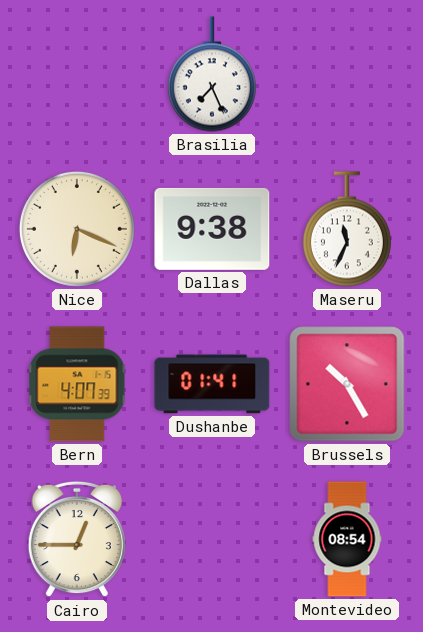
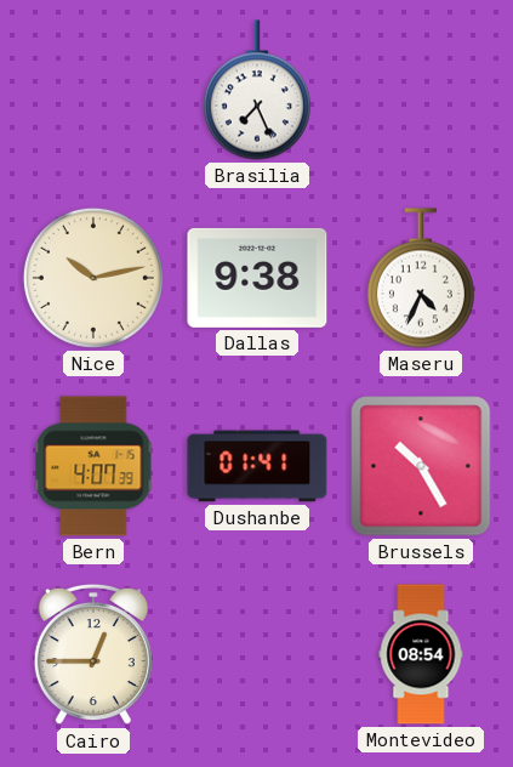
Nice: 6:19 -> 10:13
Maseru: 11:34 -> 4:34
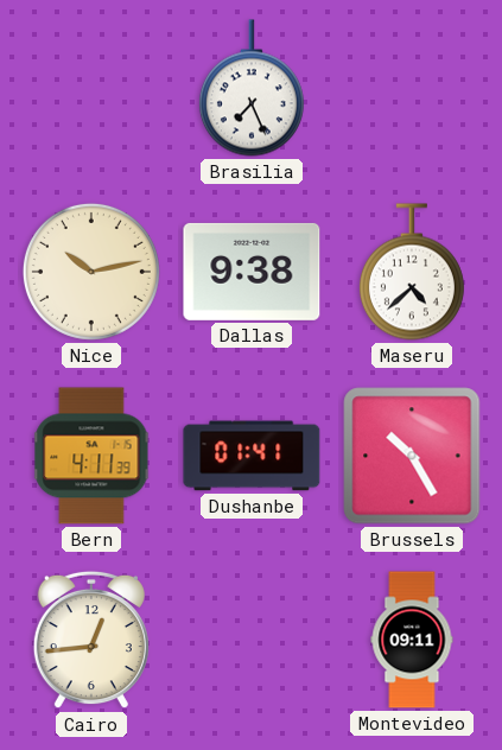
Maseru: 4:34 -> 4:38
Bern: 4:07 -> 4:11
Cairo: 12:45 -> 12:44
Montevideo: 08:54 -> 09:11
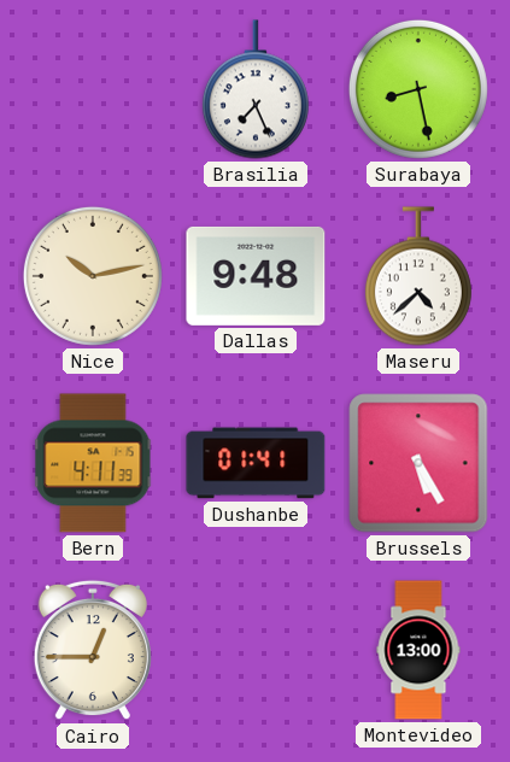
Surabaya: none -> 8:28
Dallas: 9:38 -> 9:48
Brussels: 10:25 -> 5:25
Cairo: 12:44 -> 12:45
Montevideo: 09:11 -> 13:00
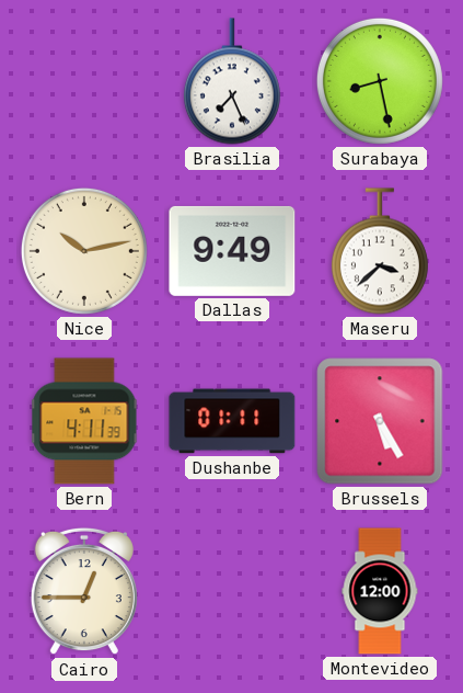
Dallas: 9:48 -> 9:49
Maseru: 4:38 -> 3:38
Dushanbe: 01:41 -> 01:11
Montevideo: 13:00 -> 12:00
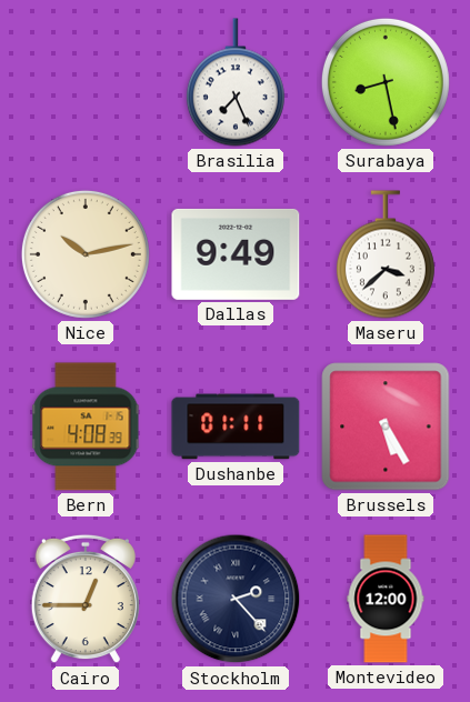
Bern: 4:11 -> 4:08
Stockholm: none -> 2:23
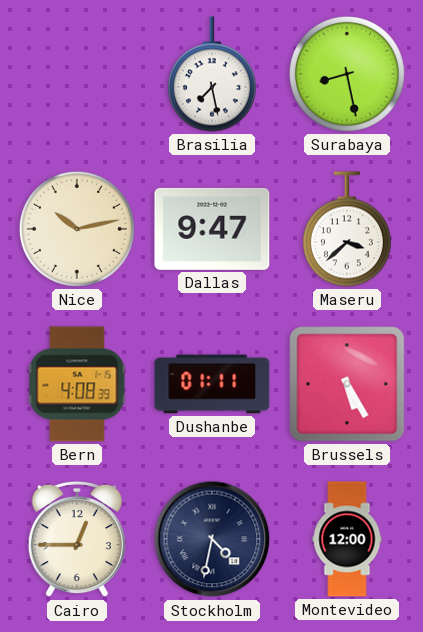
Brasilia: 7:26 -> 7:28
Dallas: 9:49 -> 9:47
Stockholm: 2:23 -> 4:32
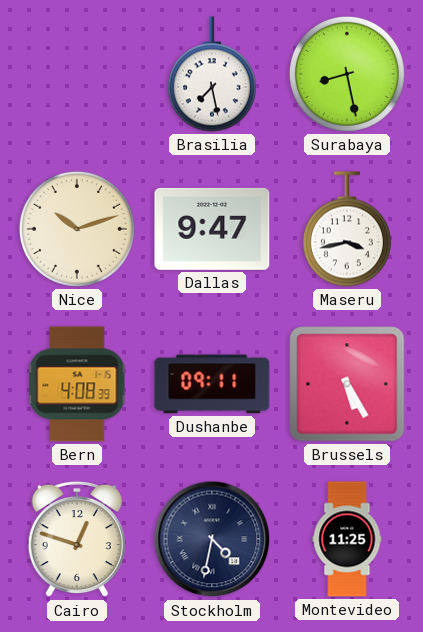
Nice: 10:13 -> 10:12
Maseru: 3:38 -> 3:43
Dushanbe: 01:11 -> 09:11
Cairo: 12:45 -> 12:48
Montevideo: 12:00 -> 11:25
